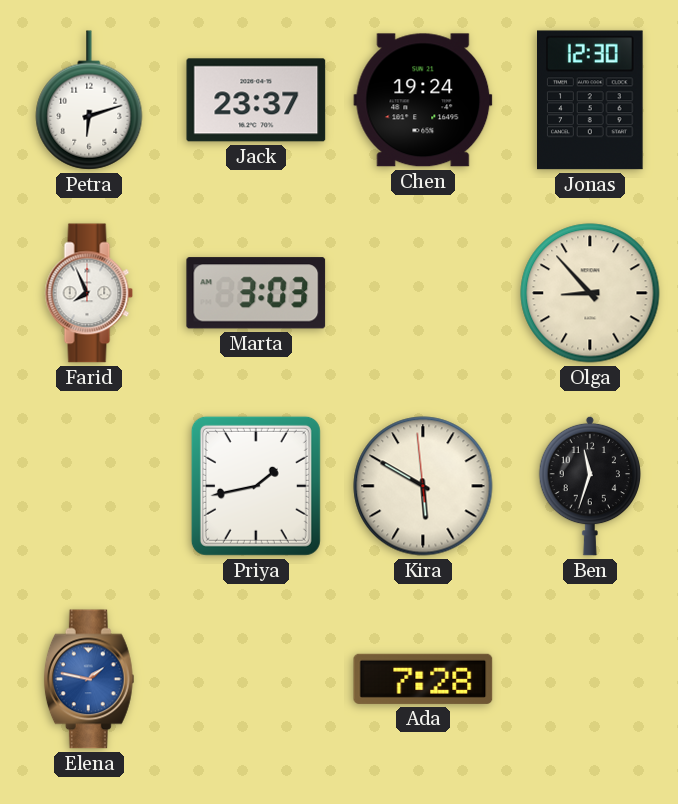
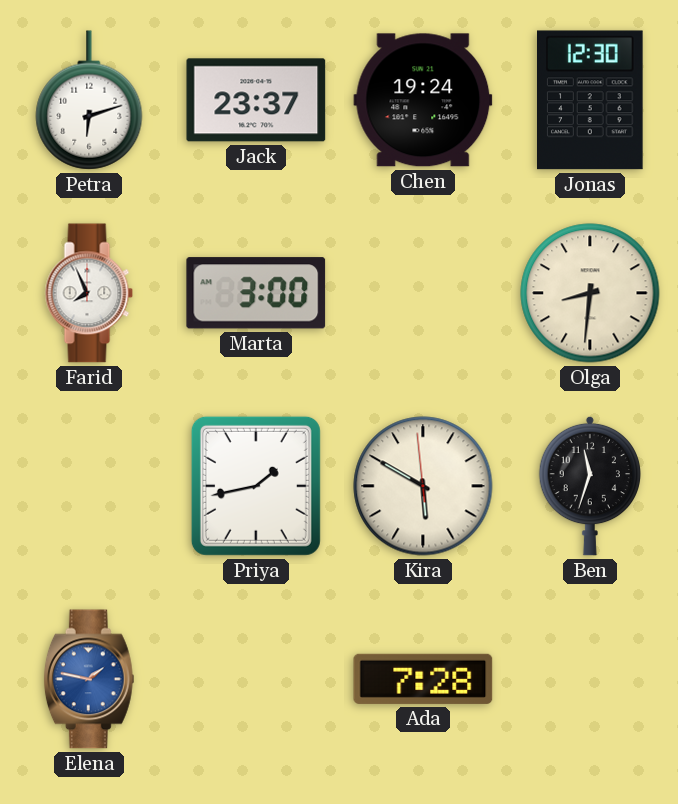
Marta: 3:03 -> 3:00
Olga: 8:53 -> 8:31
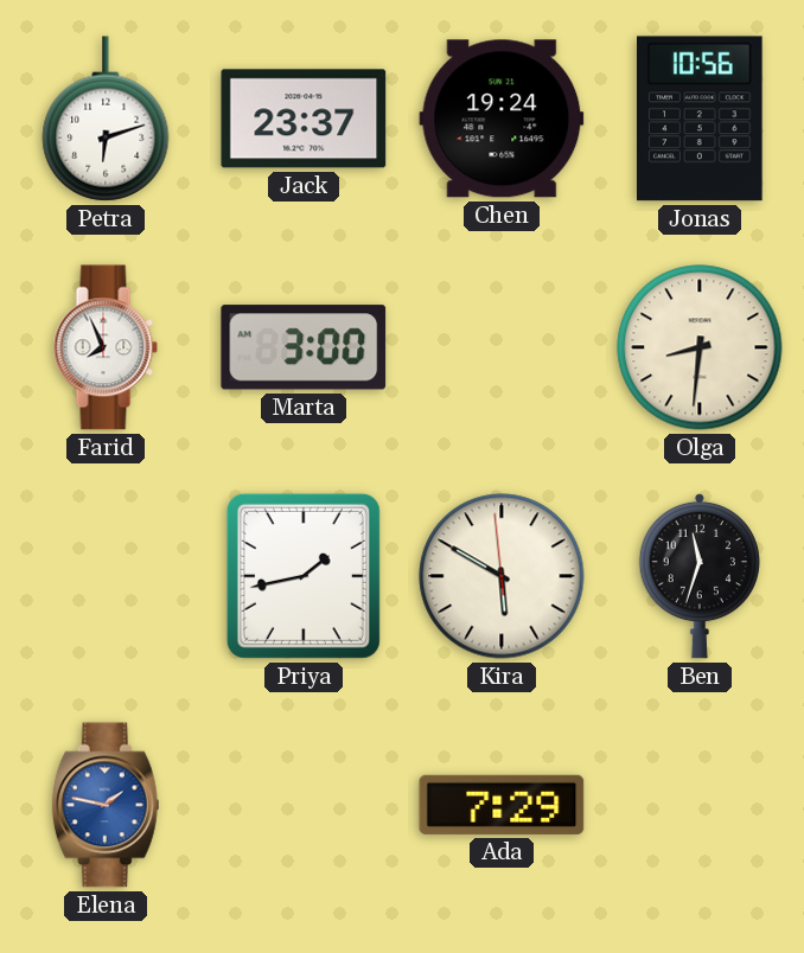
Jonas: 12:30 -> 10:56
Ada: 7:28 -> 7:29
